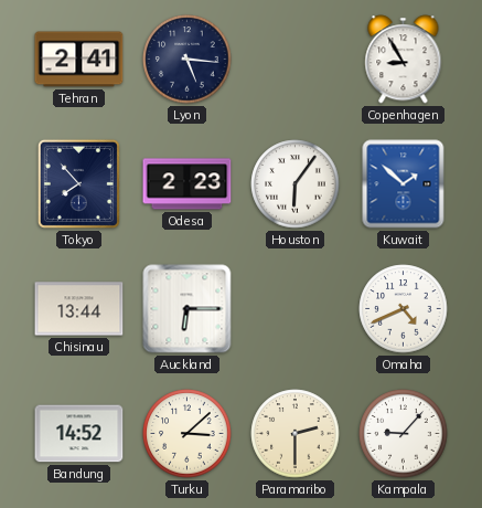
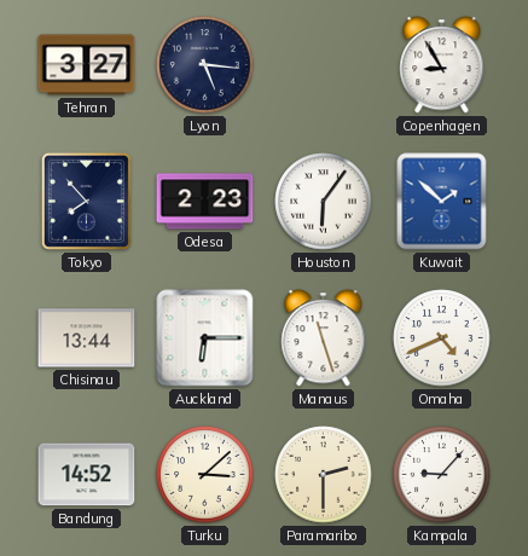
Tehran: 2:41 -> 3:27
Manaus: none -> 11:27
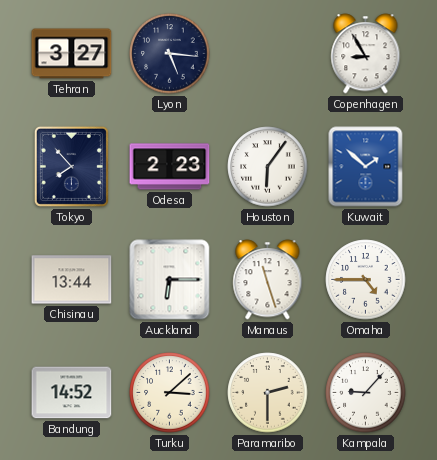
Omaha: 4:41 -> 4:45
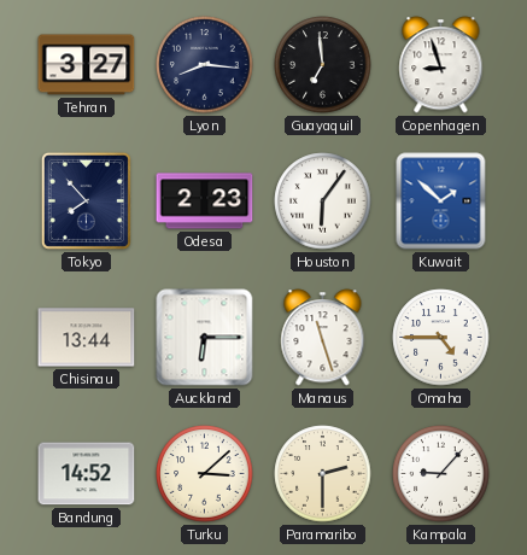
Lyon: 5:16 -> 8:16
Guayaquil: none -> 6:59
Copenhagen: 8:55 -> 8:57
